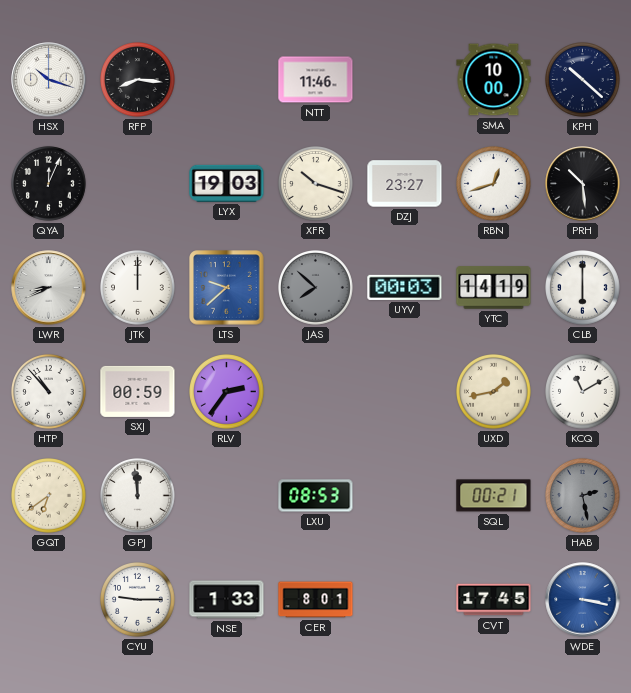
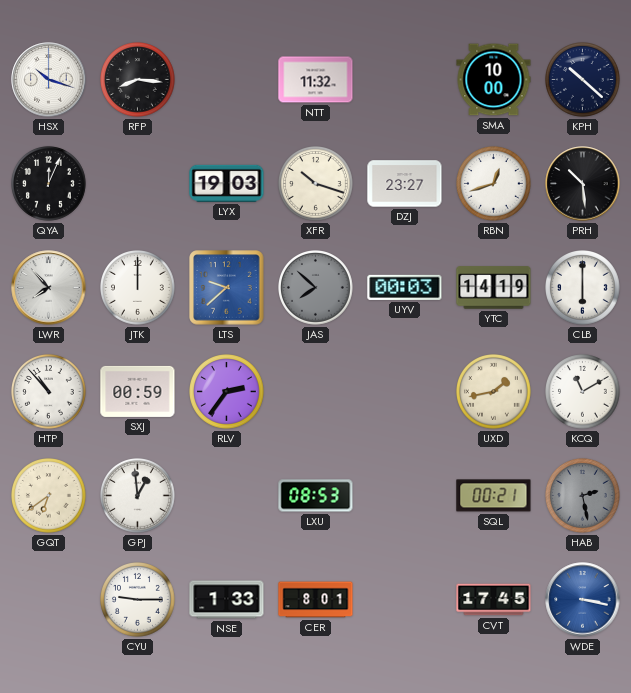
NTT: 11:46 -> 11:32
LWR: 8:41 -> 7:53
GPJ: 11:59 -> 12:59
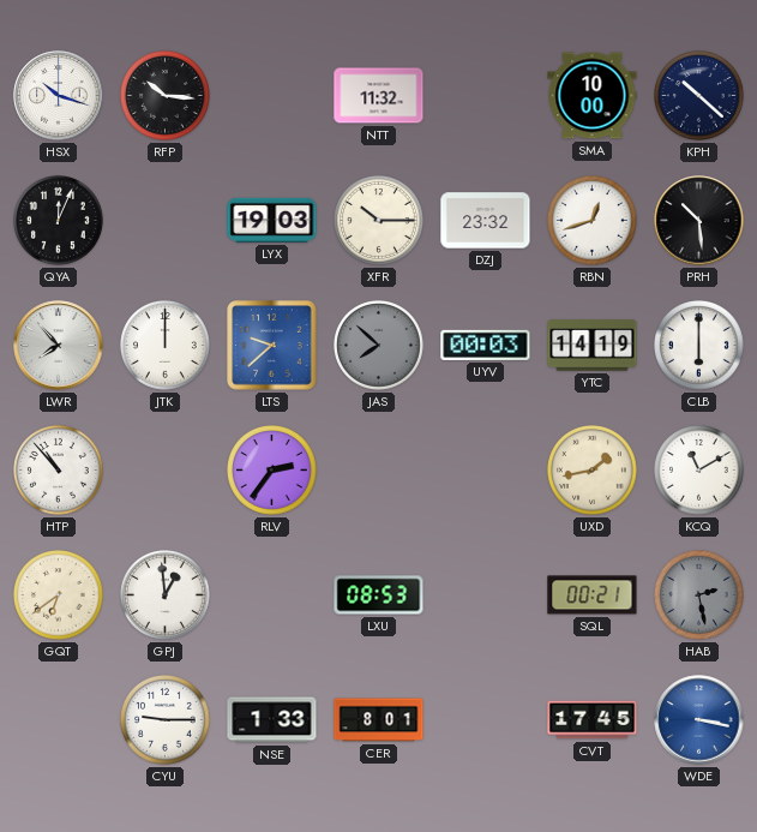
RFP: 8:16 -> 10:16
XFR: 10:18 -> 10:15
DZJ: 23:27 -> 23:32
SXJ: 00:59 -> none
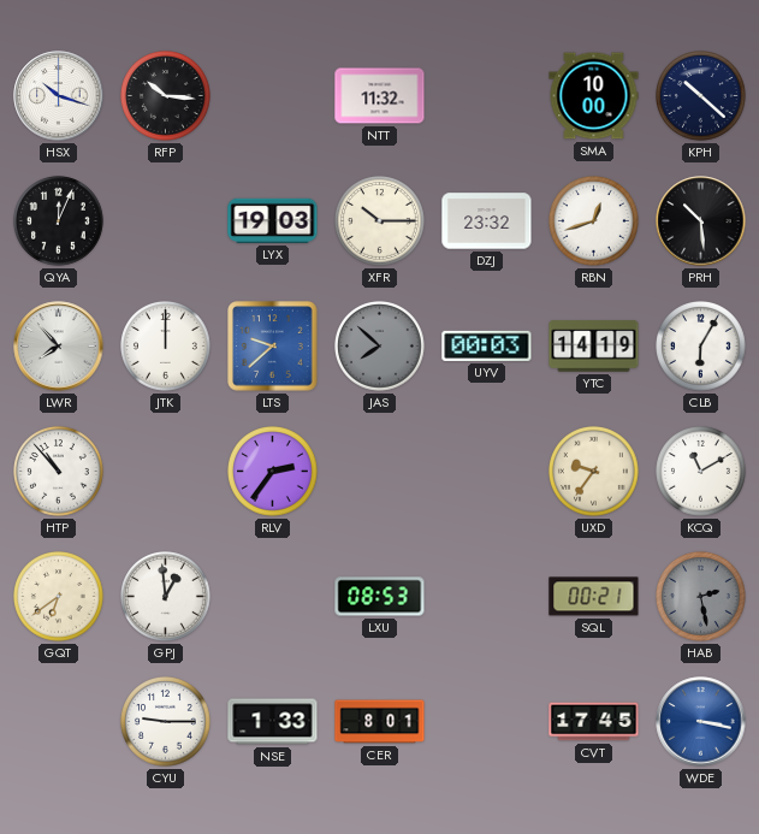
CLB: 6:00 -> 6:05
UXD: 1:43 -> 9:36
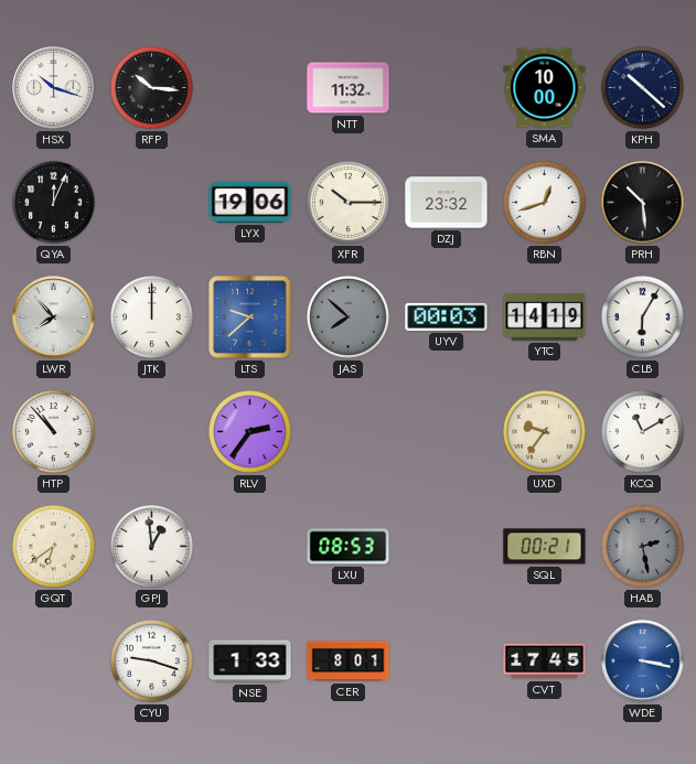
LYX: 19:03 -> 19:06
CYU: 9:15 -> 9:18
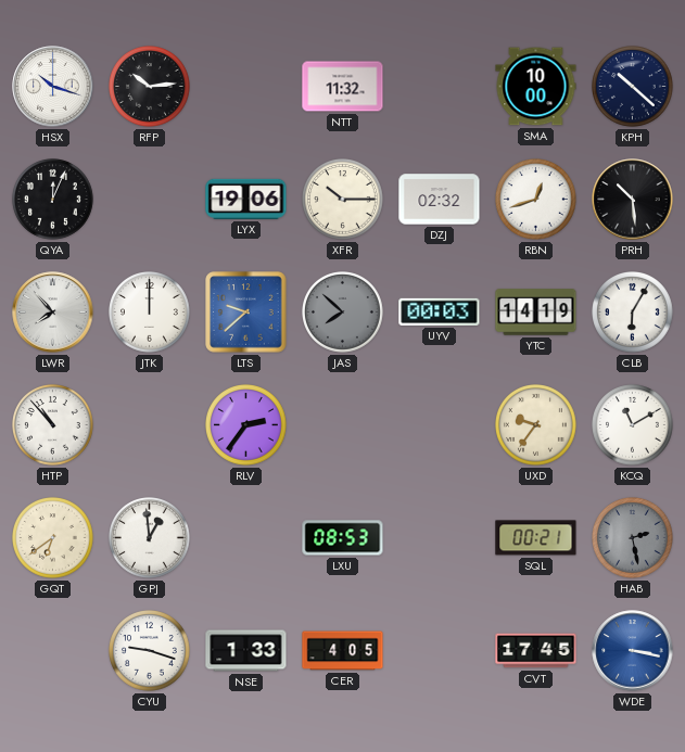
RFP: 10:16 -> 10:14
DZJ: 23:32 -> 02:32
CER: 8:01 -> 4:05
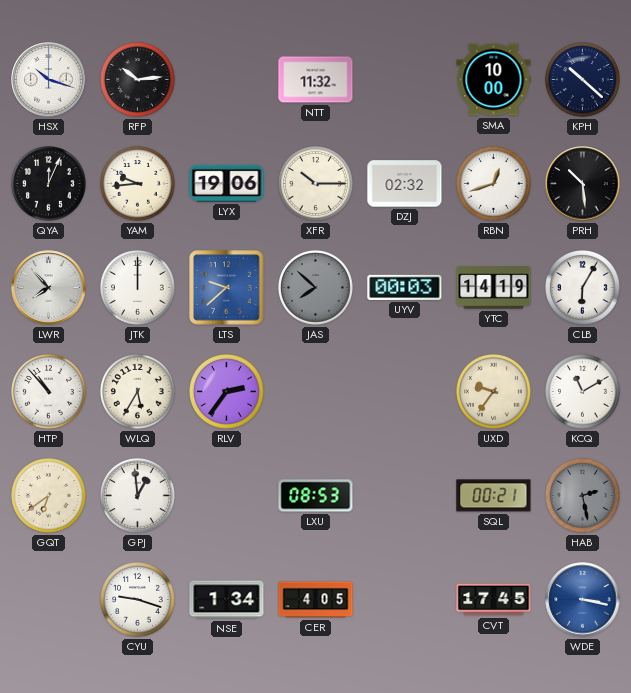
YAM: none -> 9:44
WLQ: none -> 5:35
NSE: 1:33 -> 1:34
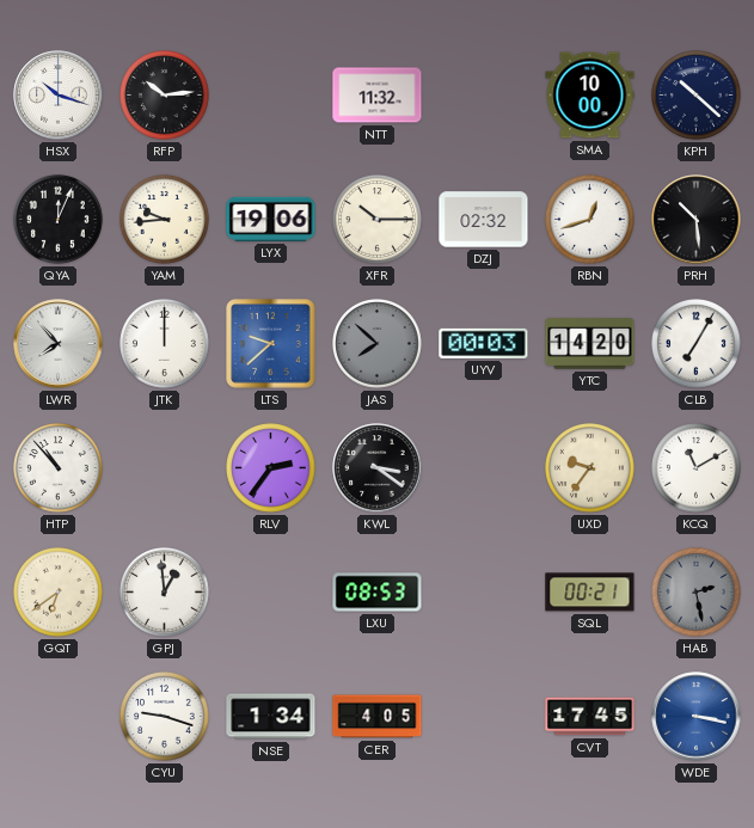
YTC: 14:19 -> 14:20
CLB: 6:05 -> 7:05
WLQ: 5:35 -> none
KWL: none -> 3:21
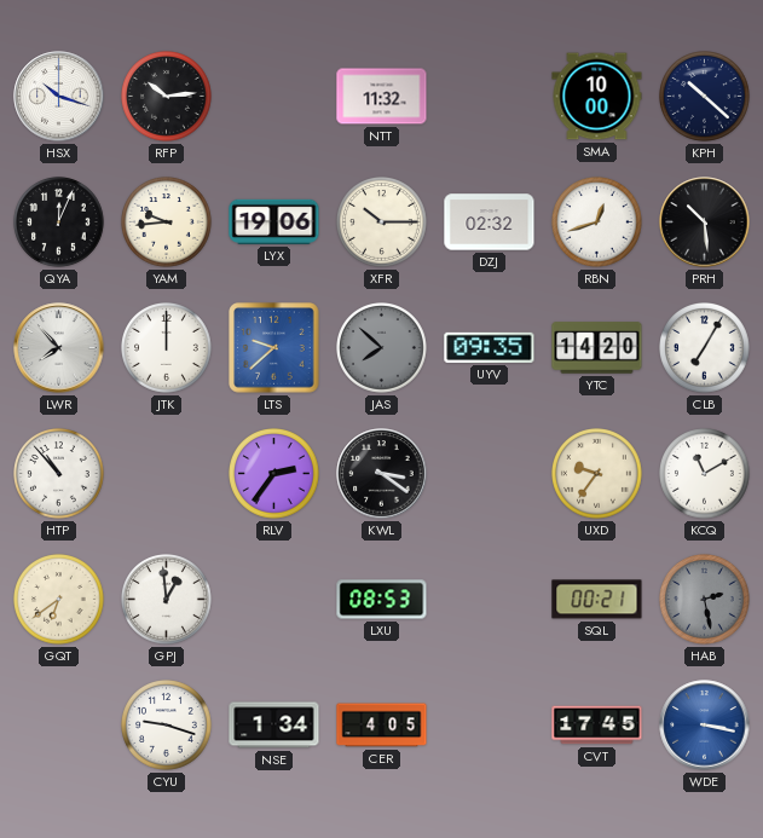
UYV: 00:03 -> 09:35
